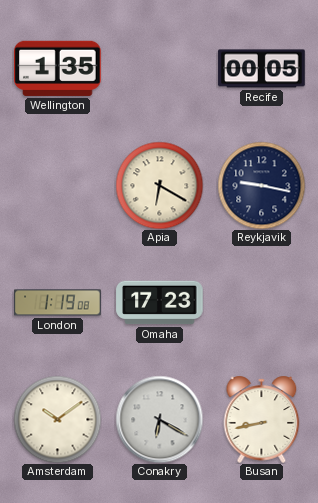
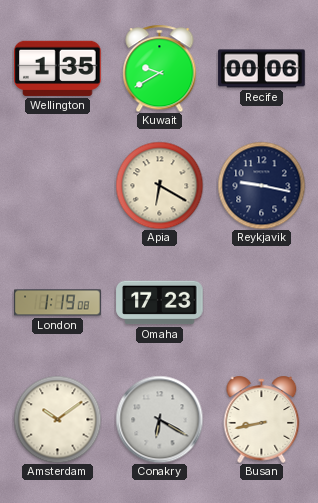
Kuwait: none -> 9:40
Recife: 00:05 -> 00:06
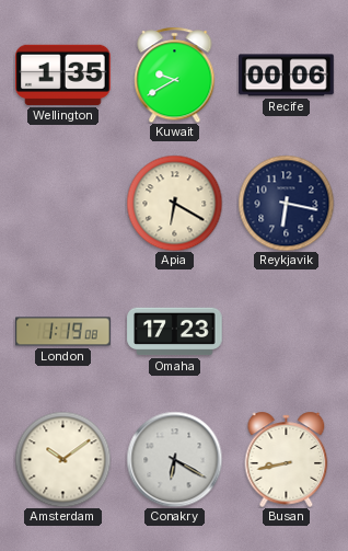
Reykjavik: 9:17 -> 6:17
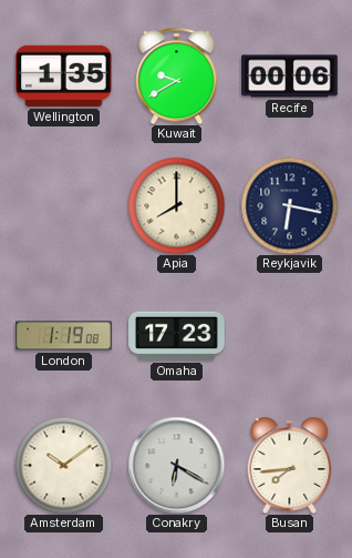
Apia: 6:20 -> 8:00
Busan: 8:43 -> 7:44
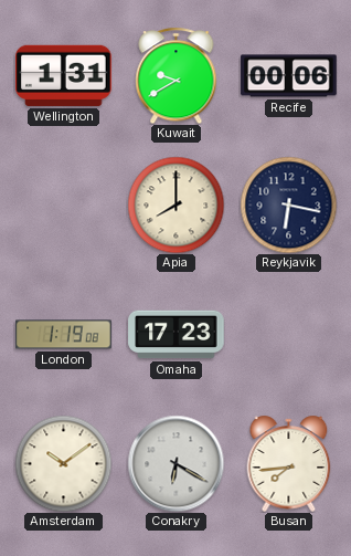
Wellington: 1:35 -> 1:31
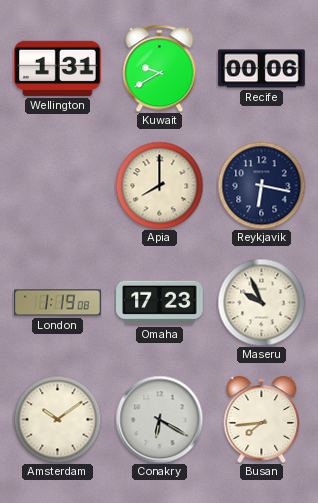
Maseru: none -> 9:56
